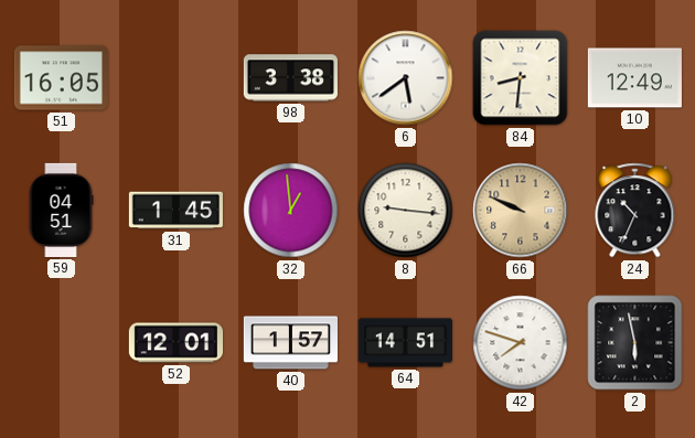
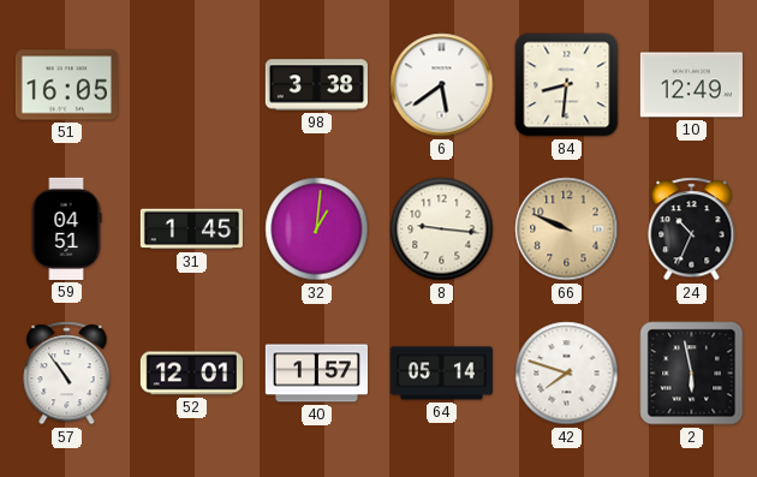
32: 12:59 -> 1:01
57: none -> 10:54
64: 14:51 -> 05:14
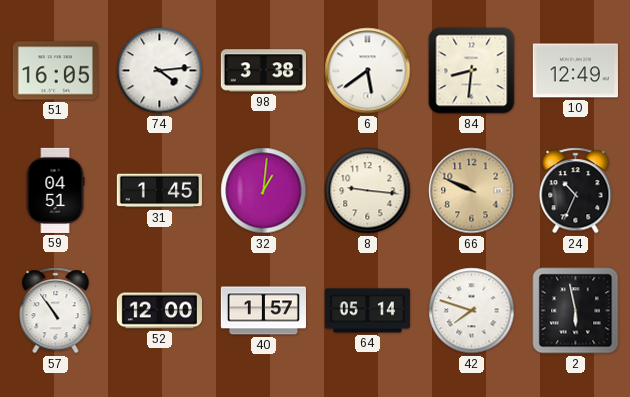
74: none -> 4:14
52: 12:01 -> 12:00
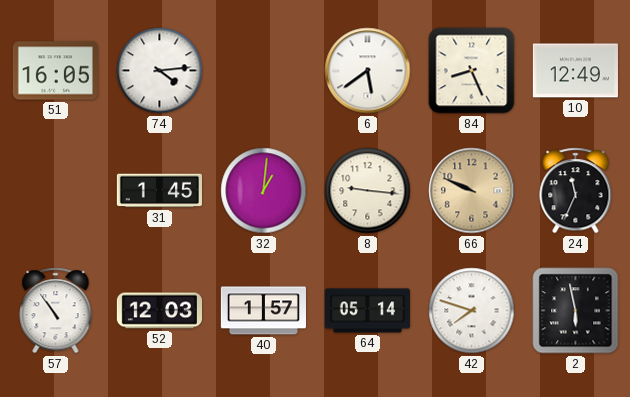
98: 3:38 -> none
84: 8:31 -> 8:26
59: 04:51 -> none
24: 10:34 -> 11:34
52: 12:00 -> 12:03
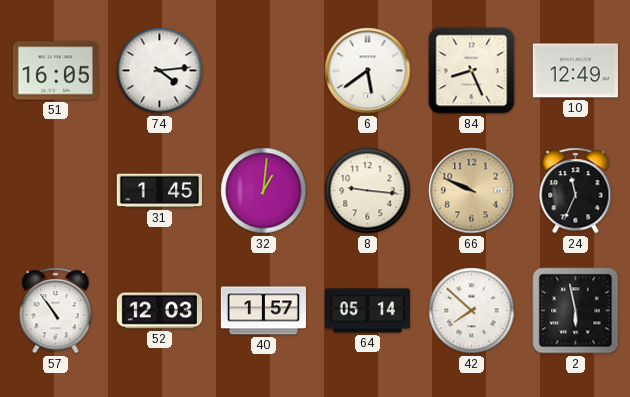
42: 7:48 -> 7:52
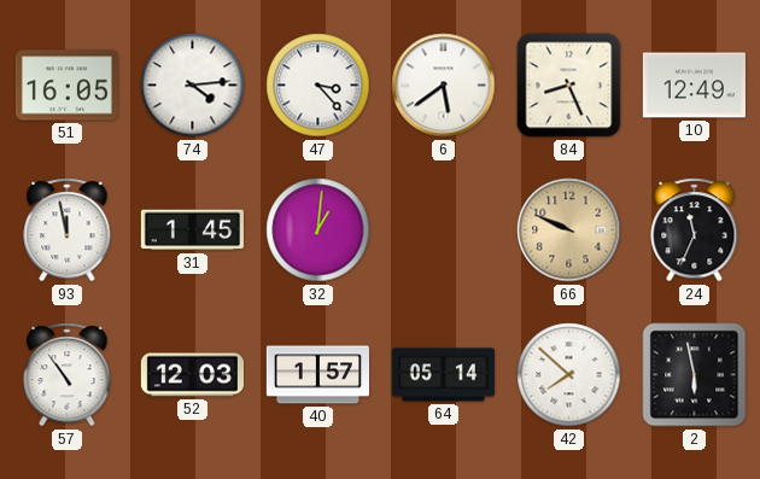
47: none -> 3:23
93: none -> 11:58
8: 9:16 -> none
